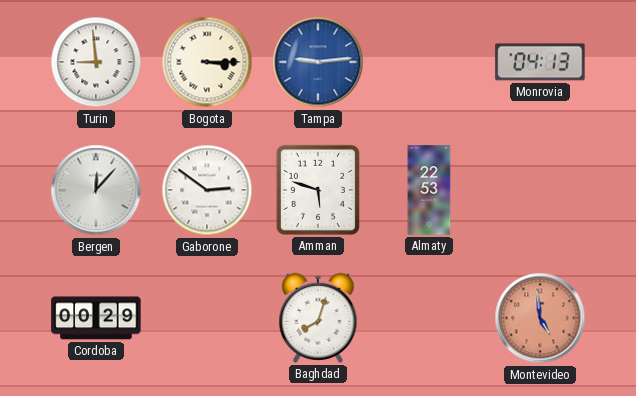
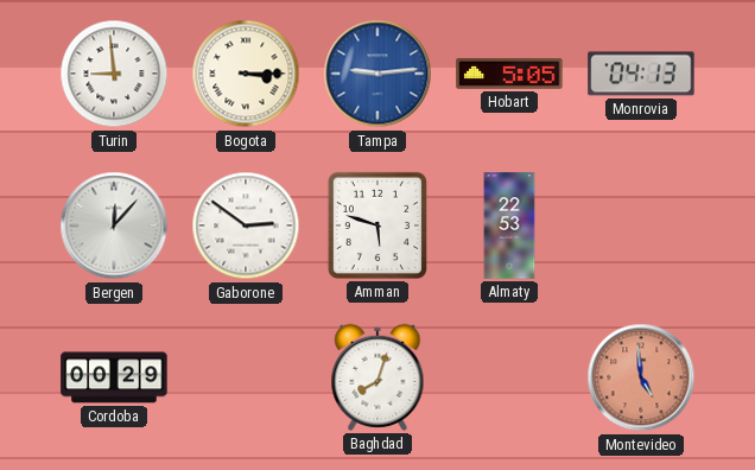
Hobart: none -> 5:05
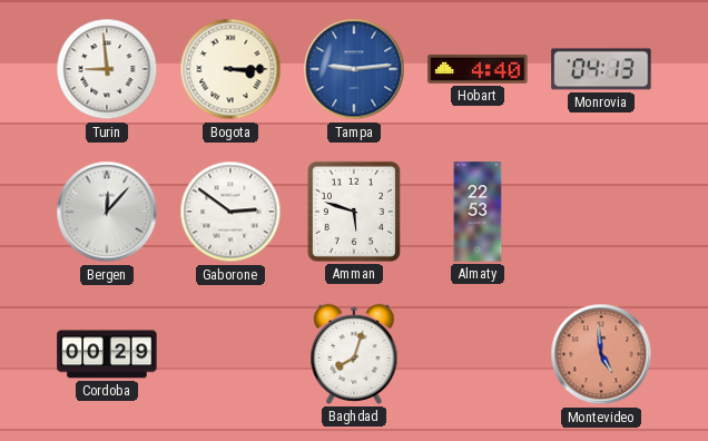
Hobart: 5:05 -> 4:40
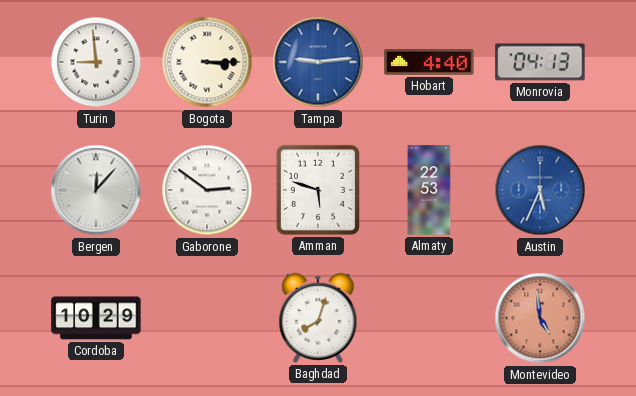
Austin: none -> 5:34
Cordoba: 00:29 -> 10:29
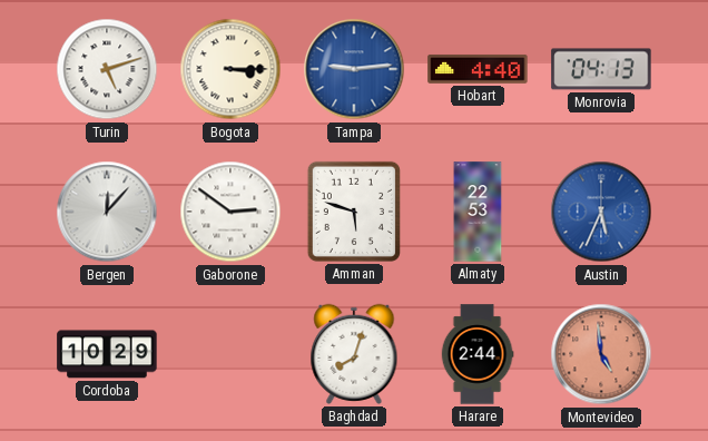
Turin: 8:59 -> 5:12
Harare: none -> 2:44
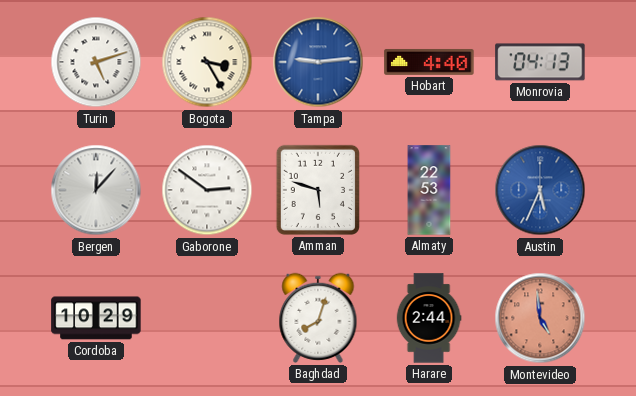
Bogota: 3:15 -> 3:25
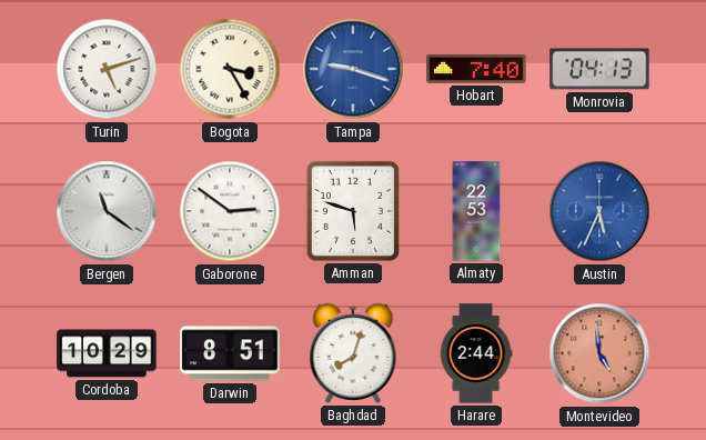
Tampa: 9:14 -> 9:18
Hobart: 4:40 -> 7:40
Bergen: 12:07 -> 11:21
Darwin: none -> 8:51
